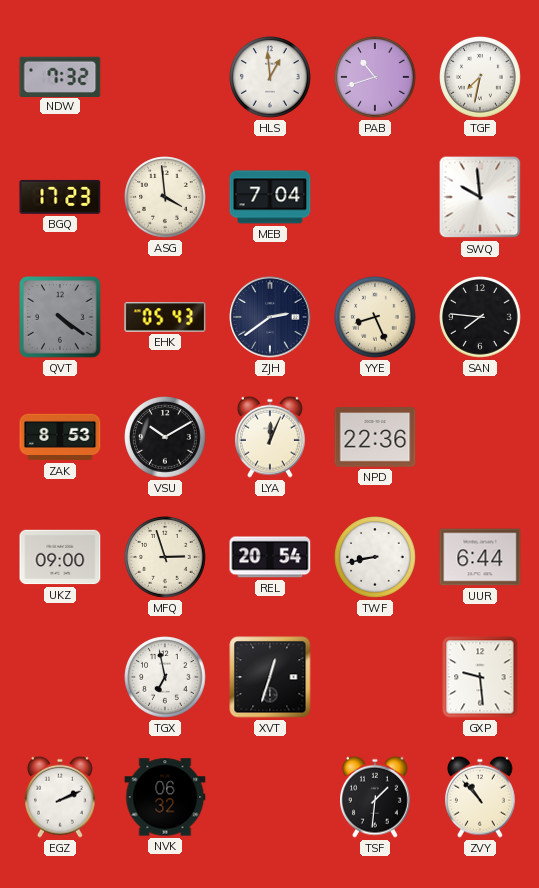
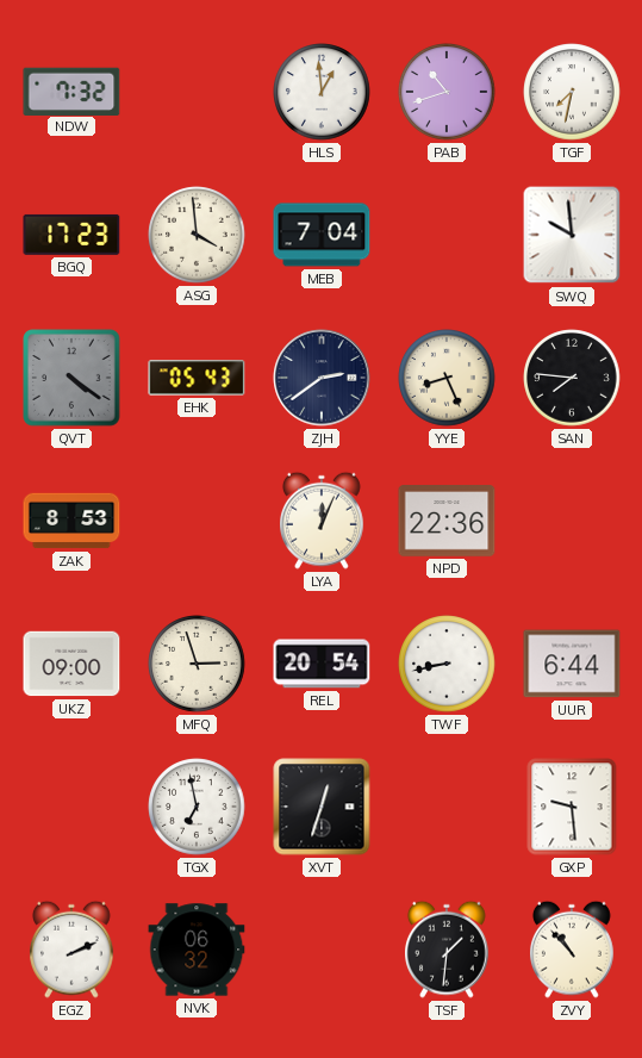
VSU: 10:10 -> none
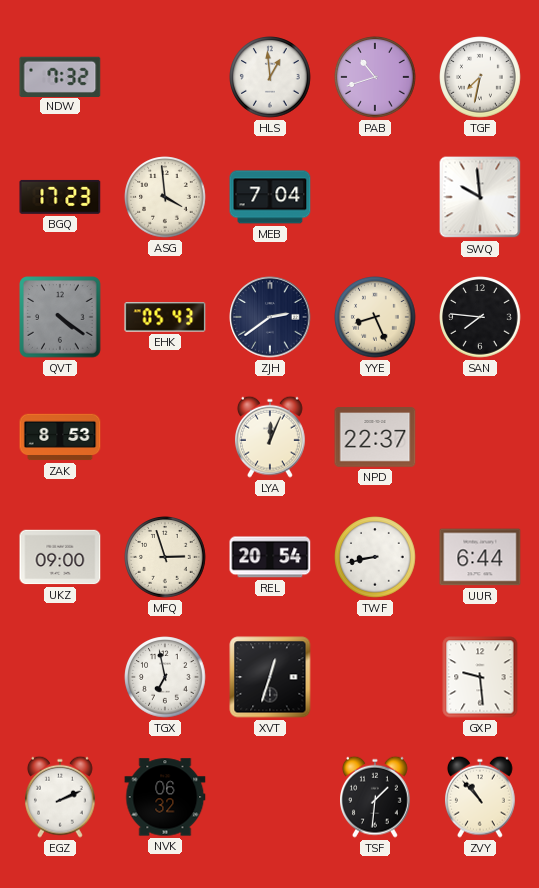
NPD: 22:36 -> 22:37
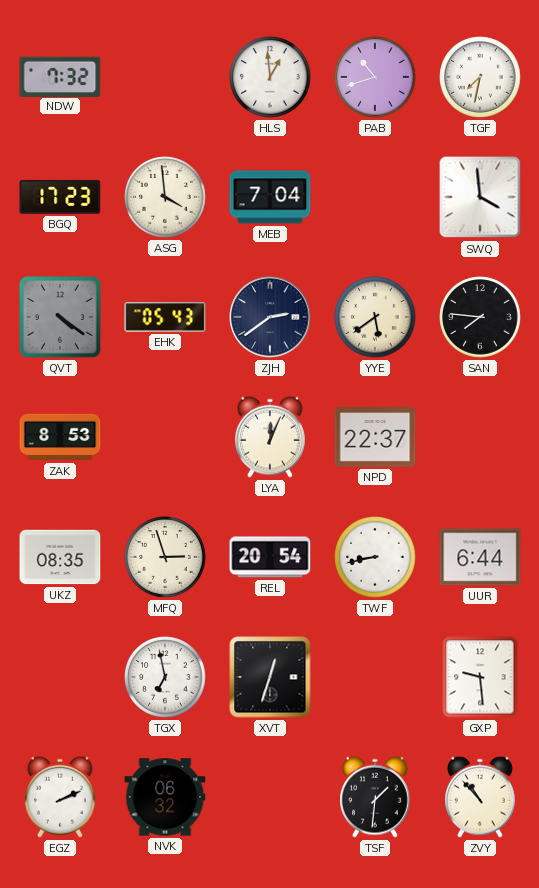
SWQ: 9:59 -> 3:59
YYE: 8:26 -> 5:39
UKZ: 09:00 -> 08:35
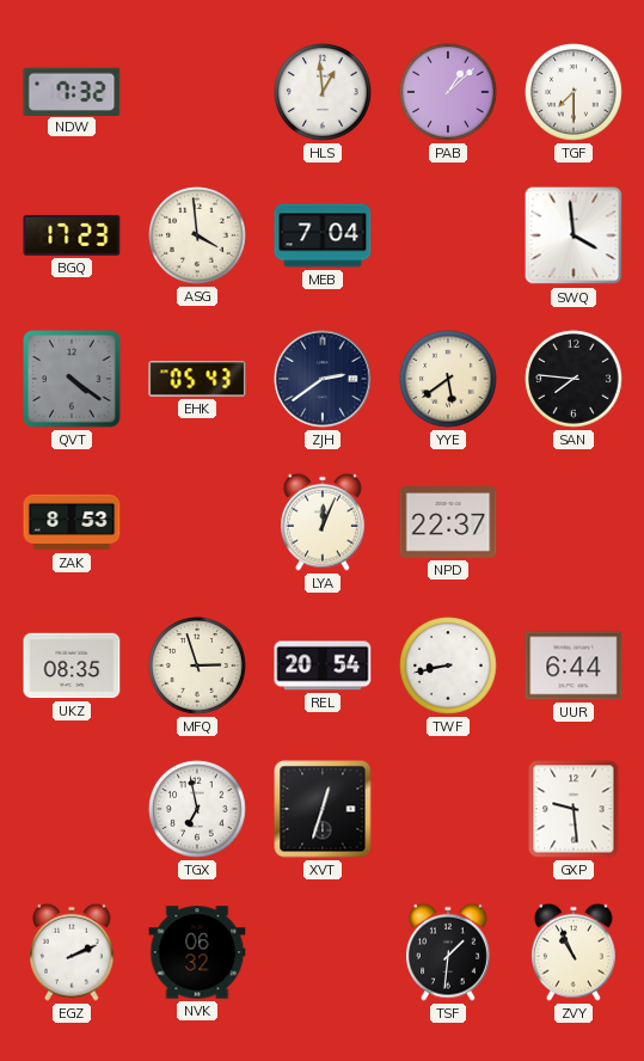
PAB: 10:42 -> 1:08
TGF: 7:32 -> 7:30
ZVY: 10:53 -> 10:56
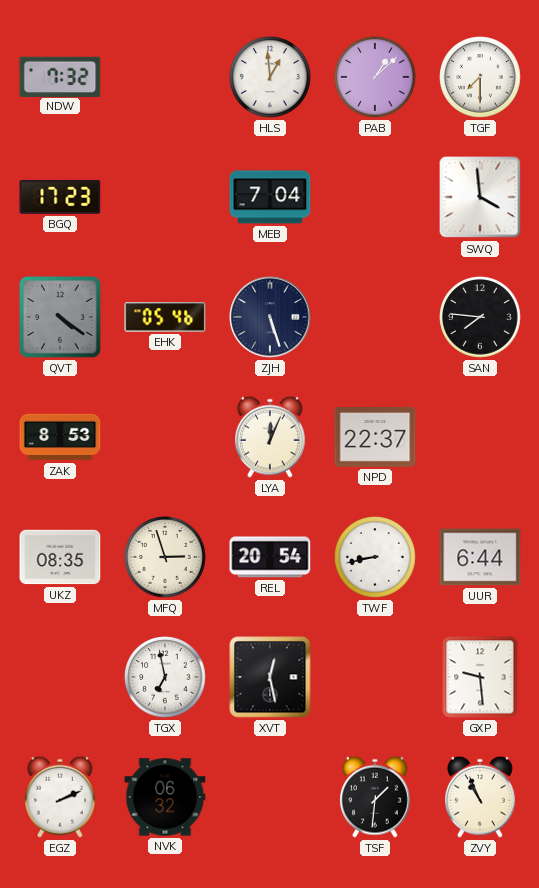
ASG: 3:59 -> none
EHK: 05:43 -> 05:46
ZJH: 2:39 -> 5:27
YYE: 5:39 -> none
XVT: 12:33 -> 12:28
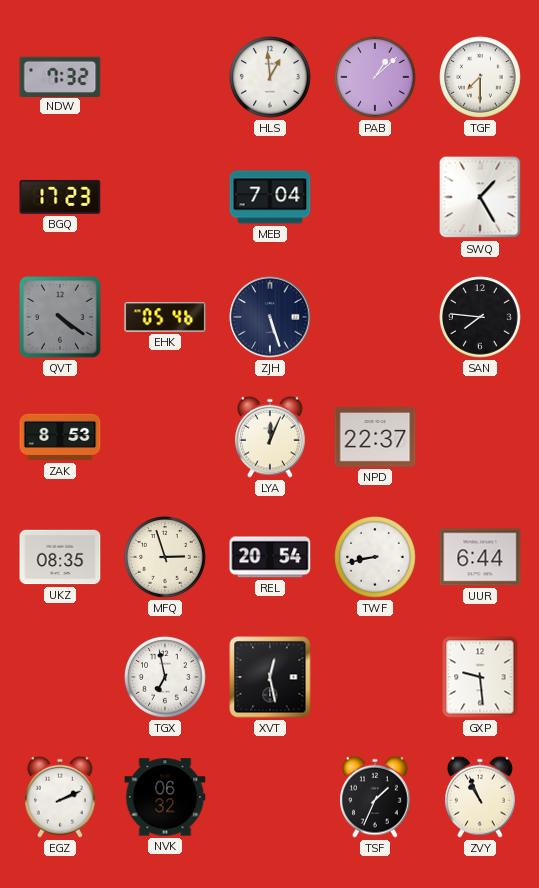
SWQ: 3:59 -> 1:25
TSF: 1:31 -> 1:34
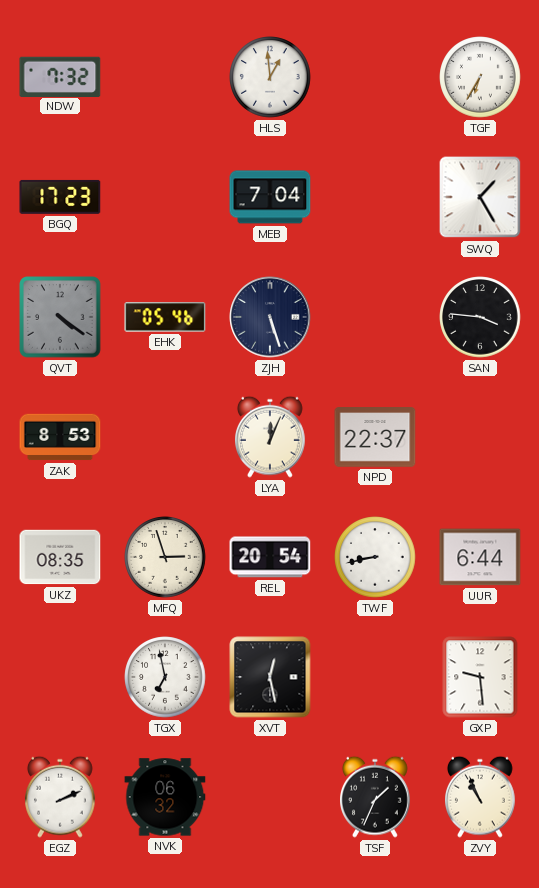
PAB: 1:08 -> none
TGF: 7:30 -> 6:35
SAN: 7:46 -> 3:46
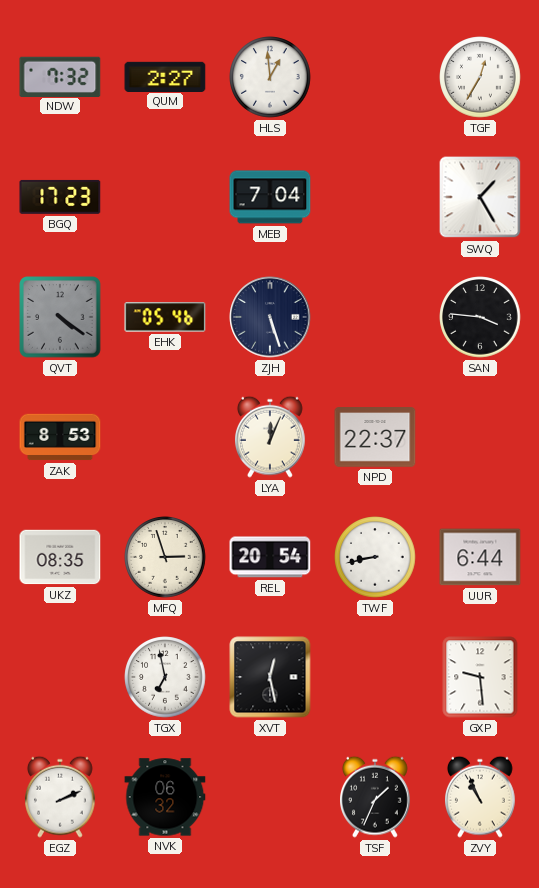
QUM: none -> 2:27
TGF: 6:35 -> 12:35
